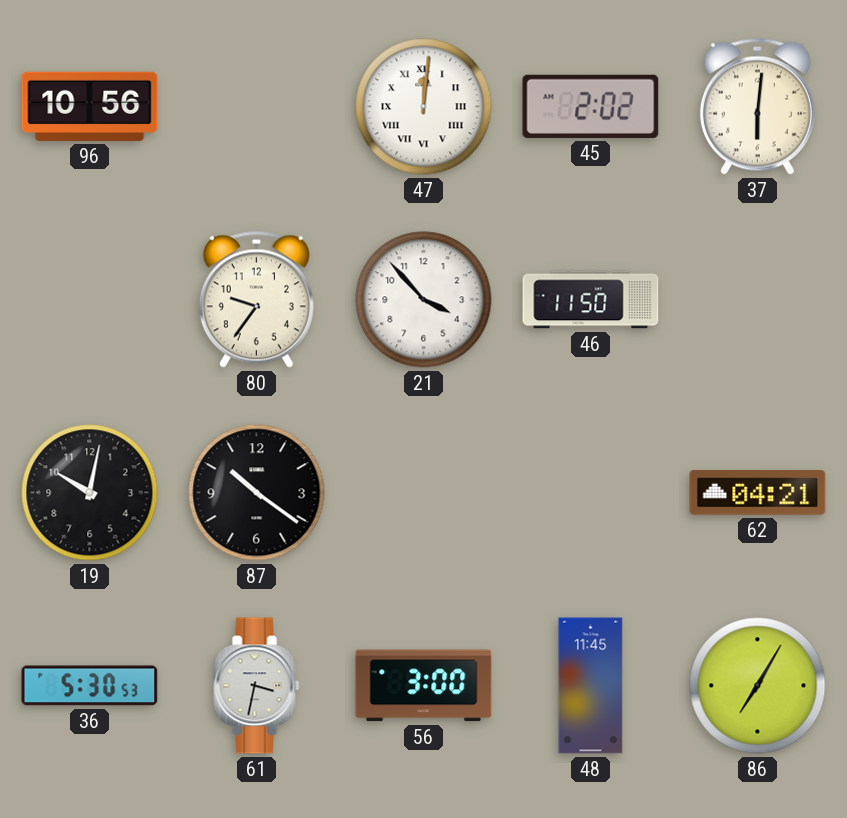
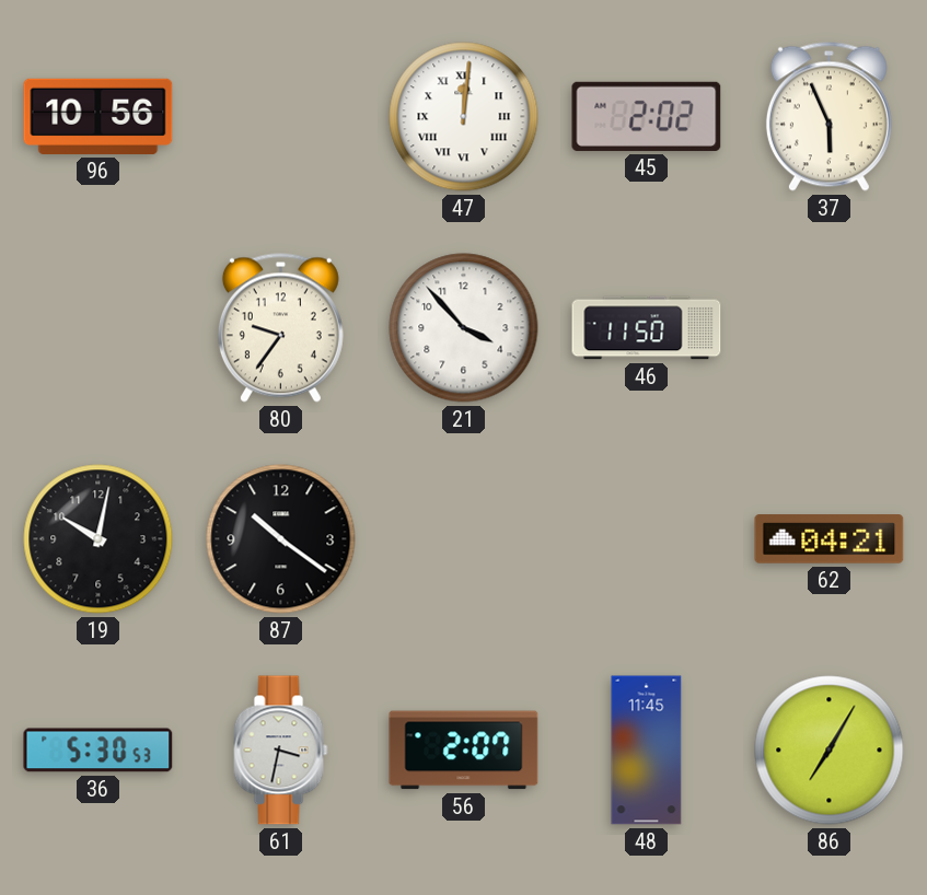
37: 6:01 -> 5:56
56: 3:00 -> 2:07
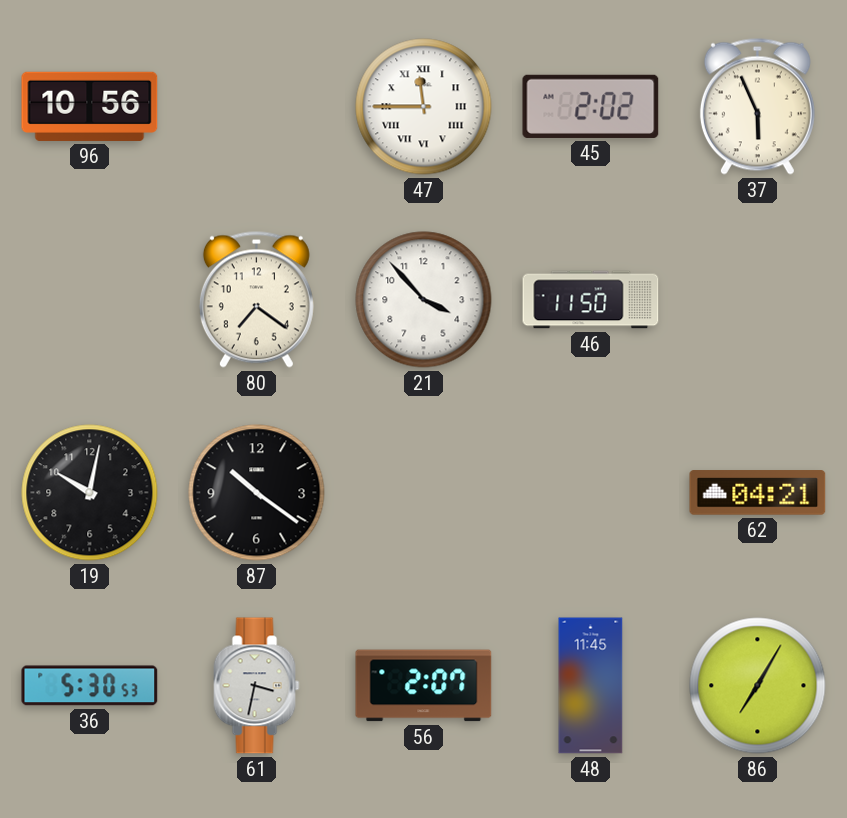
47: 12:01 -> 11:45
80: 9:36 -> 7:21
